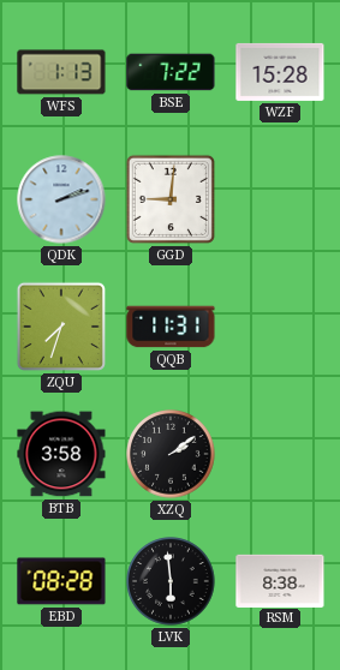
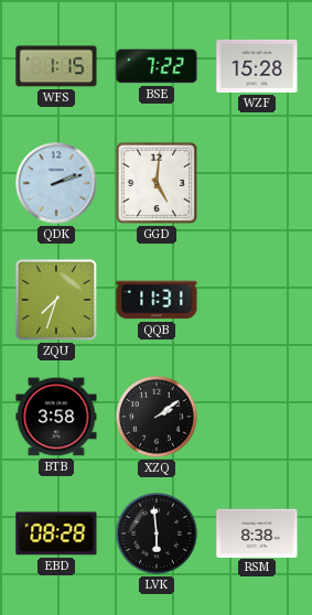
WFS: 1:13 -> 1:15
GGD: 9:01 -> 5:01
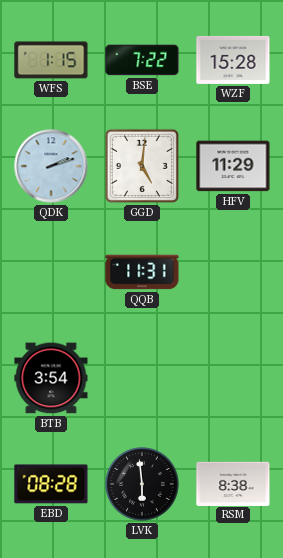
HFV: none -> 11:29
ZQU: 7:33 -> none
BTB: 3:58 -> 3:54
XZQ: 2:09 -> none
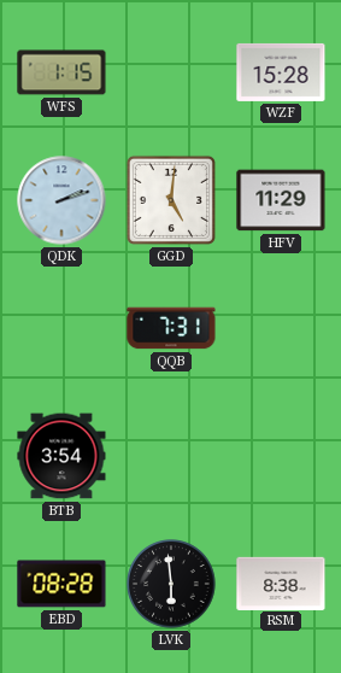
BSE: 7:22 -> none
QQB: 11:31 -> 7:31
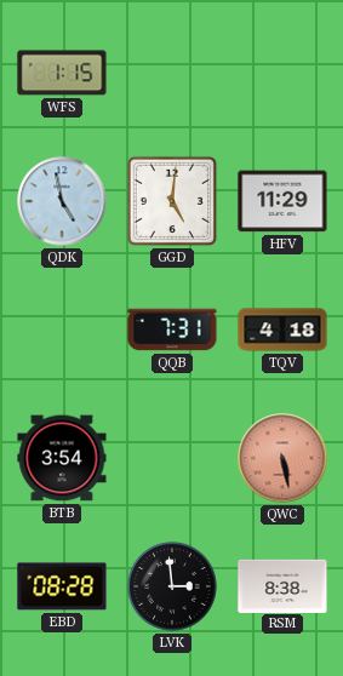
WZF: 15:28 -> none
QDK: 2:12 -> 4:58
TQV: none -> 4:18
QWC: none -> 5:28
LVK: 5:59 -> 2:59
